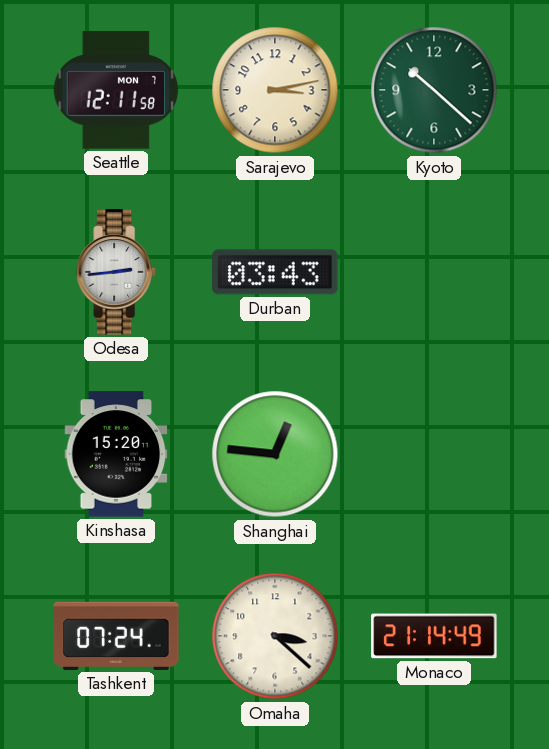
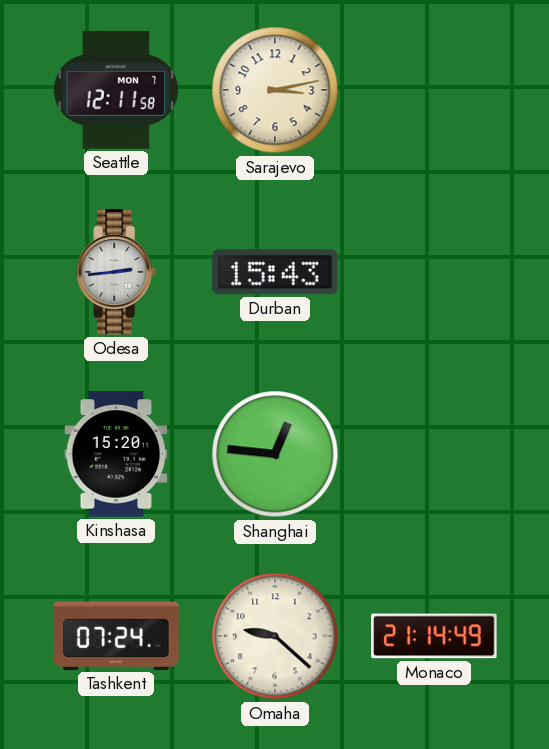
Kyoto: 10:22 -> none
Durban: 03:43 -> 15:43
Omaha: 3:22 -> 9:22
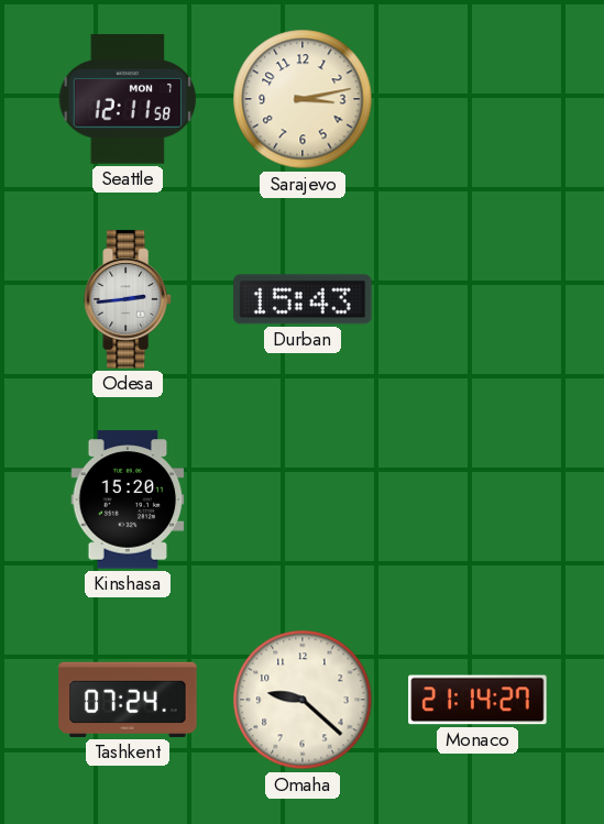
Shanghai: 12:46 -> none
Monaco: 21:14:49 -> 21:14:27
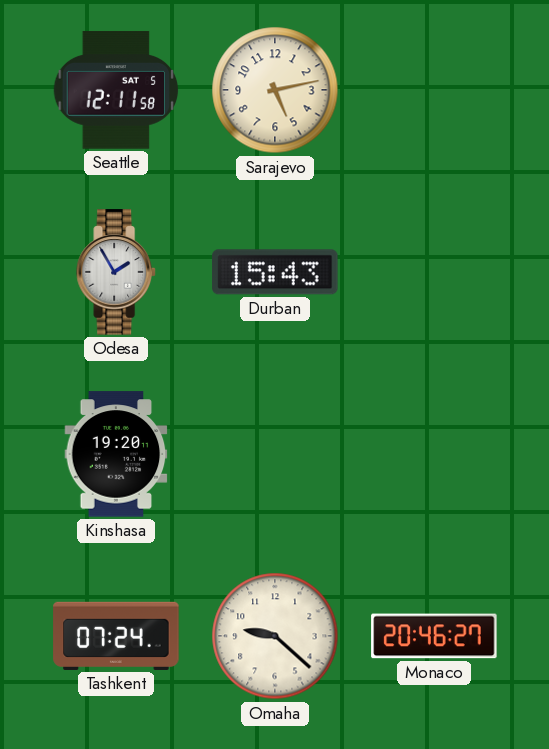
Seattle date: MON 7 -> SAT 5
Sarajevo: 3:13 -> 5:13
Odesa: 2:44 -> 1:55
Kinshasa: 15:20 -> 19:20
Monaco: 21:14 -> 20:46
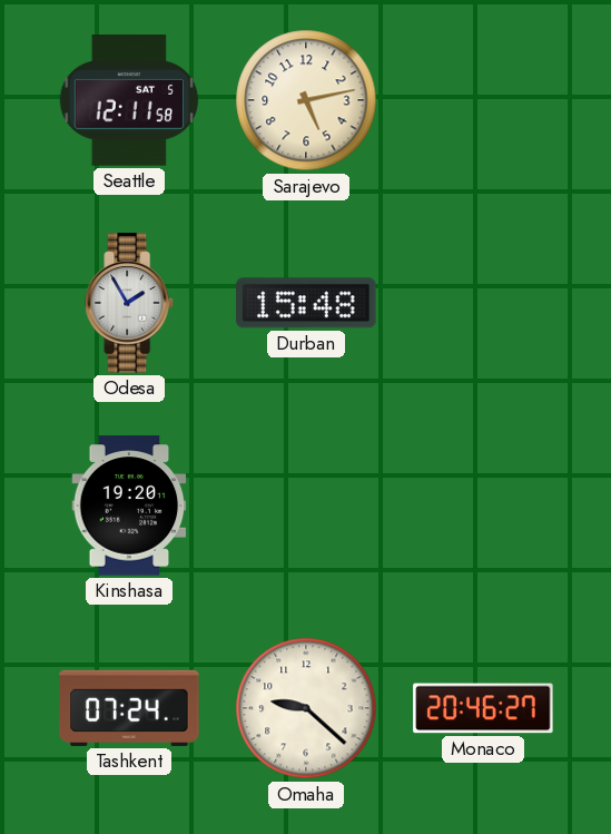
Durban: 15:43 -> 15:48
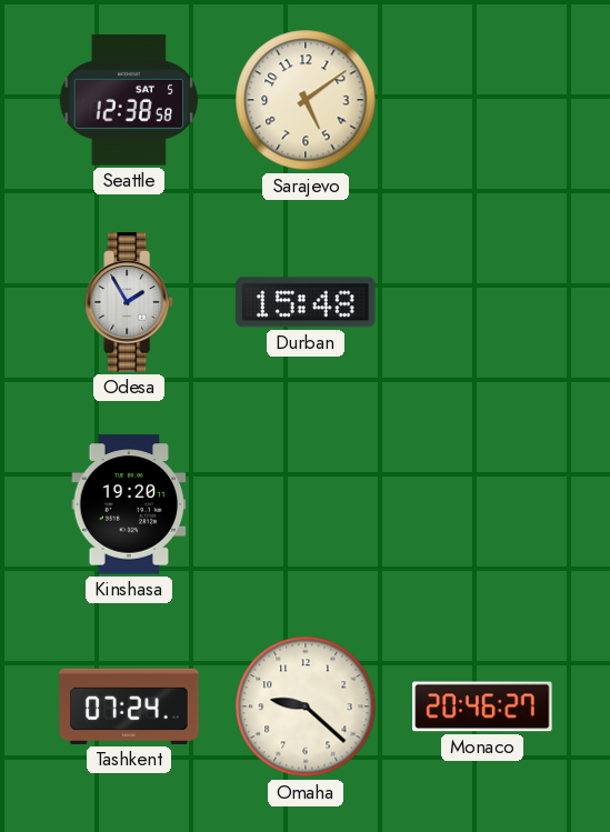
Seattle: 12:11 -> 12:38
Sarajevo: 5:13 -> 5:09
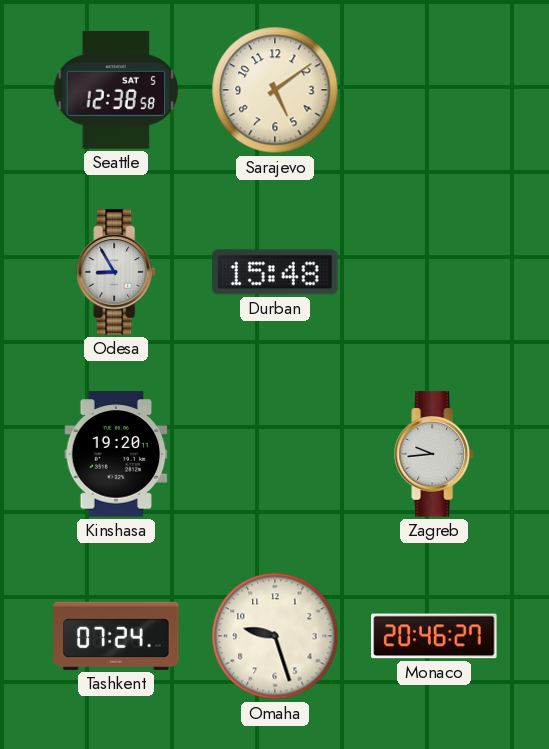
Odesa: 1:55 -> 8:55
Zagreb: none -> 9:44
Omaha: 9:22 -> 9:27
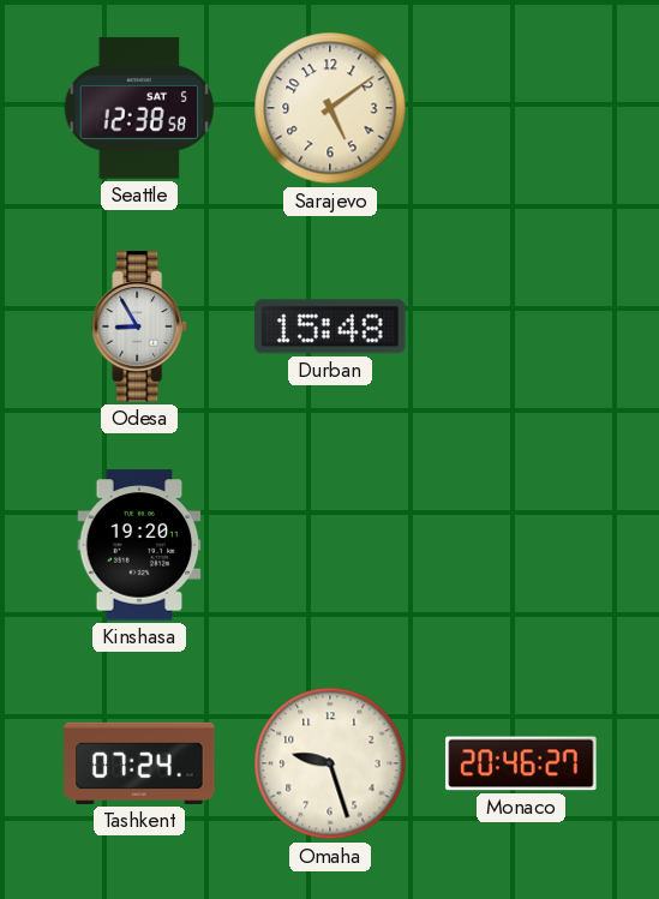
Zagreb: 9:44 -> none
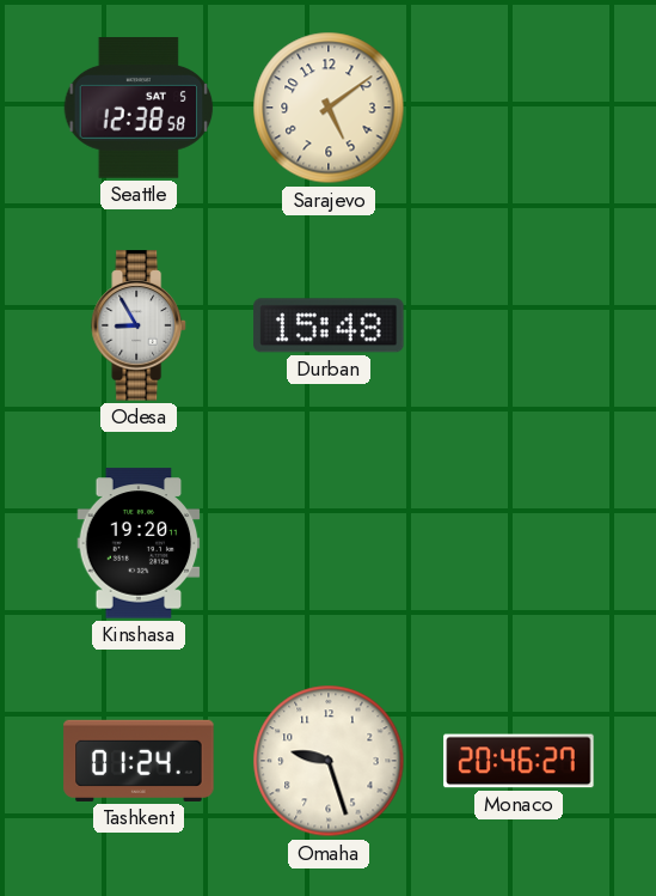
Tashkent: 07:24 -> 01:24
